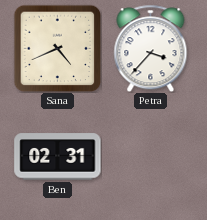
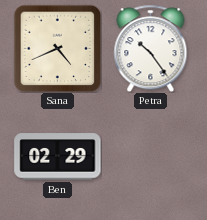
Petra: 3:37 -> 10:24
Ben: 02:31 -> 02:29
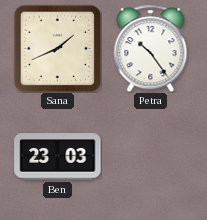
Sana: 4:41 -> 1:41
Ben: 02:29 -> 23:03
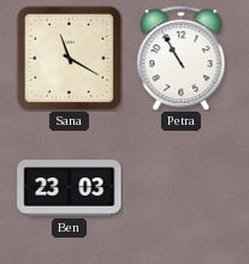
Sana: 1:41 -> 11:20
Petra: 10:24 -> 10:55
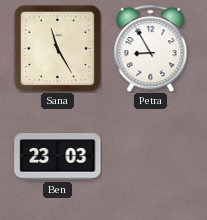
Sana: 11:20 -> 11:25
Petra: 10:55 -> 8:55
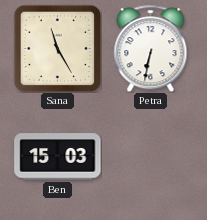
Petra: 8:55 -> 6:32
Ben: 23:03 -> 15:03
